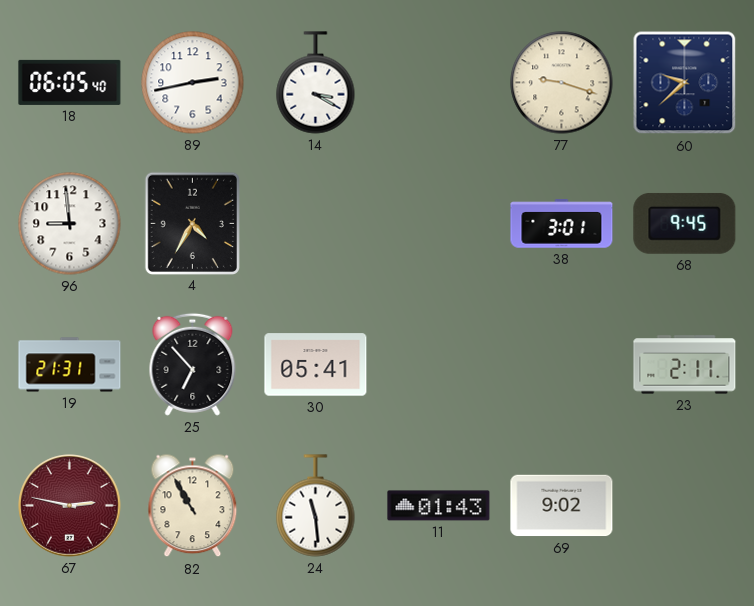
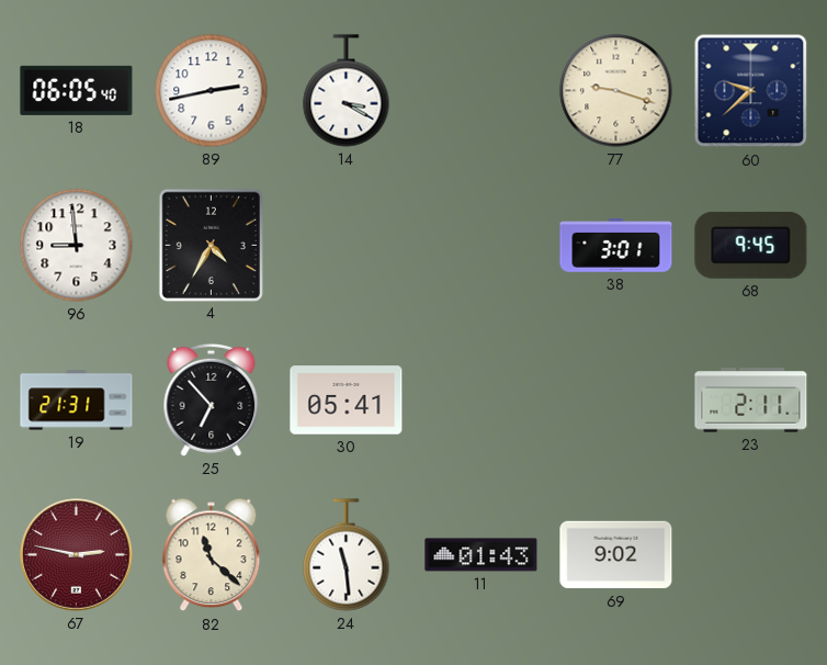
82: 10:55 -> 11:22
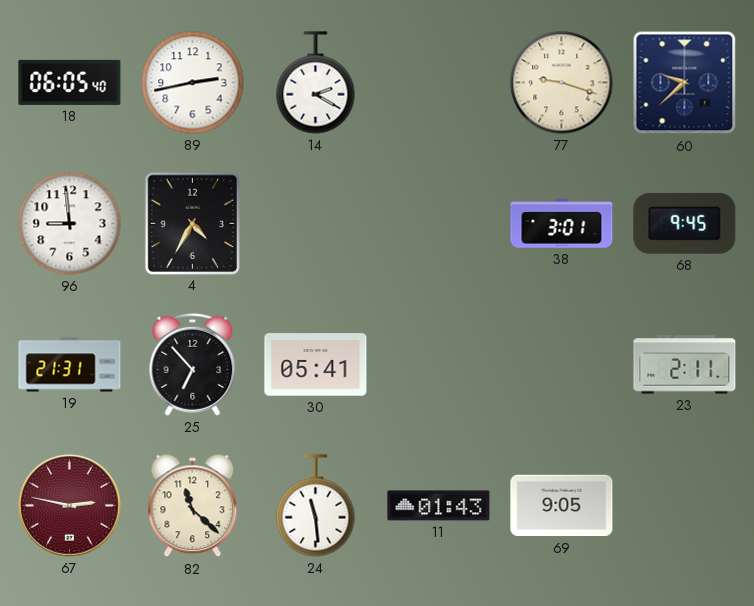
14: 3:20 -> 2:20
69: 9:02 -> 9:05
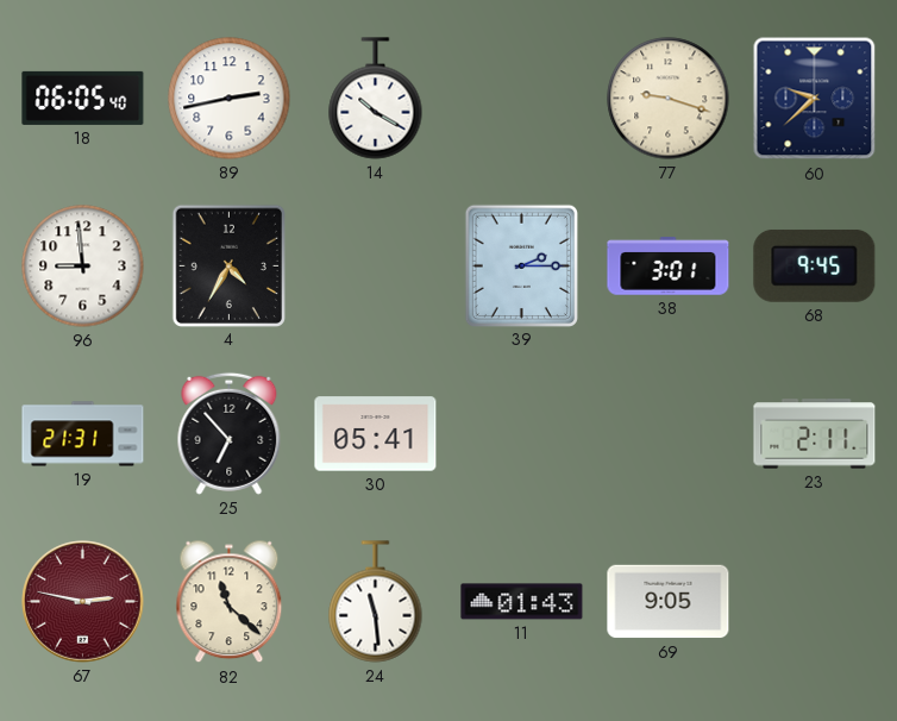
14: 2:20 -> 10:20
39: none -> 2:15
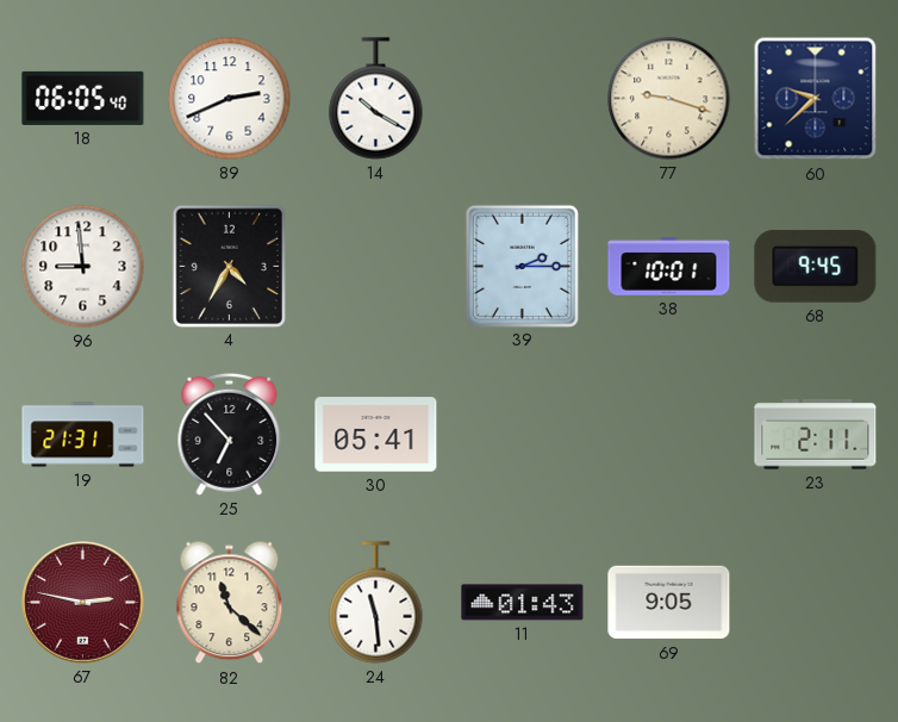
89: 2:43 -> 2:41
38: 3:01 -> 10:01
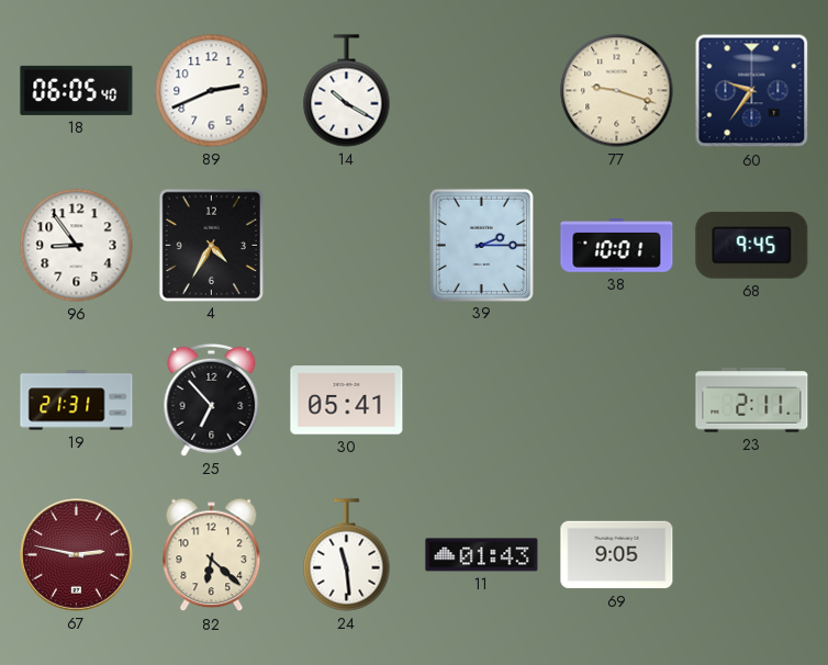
60: 9:38 -> 9:36
96: 8:59 -> 8:54
82: 11:22 -> 6:22
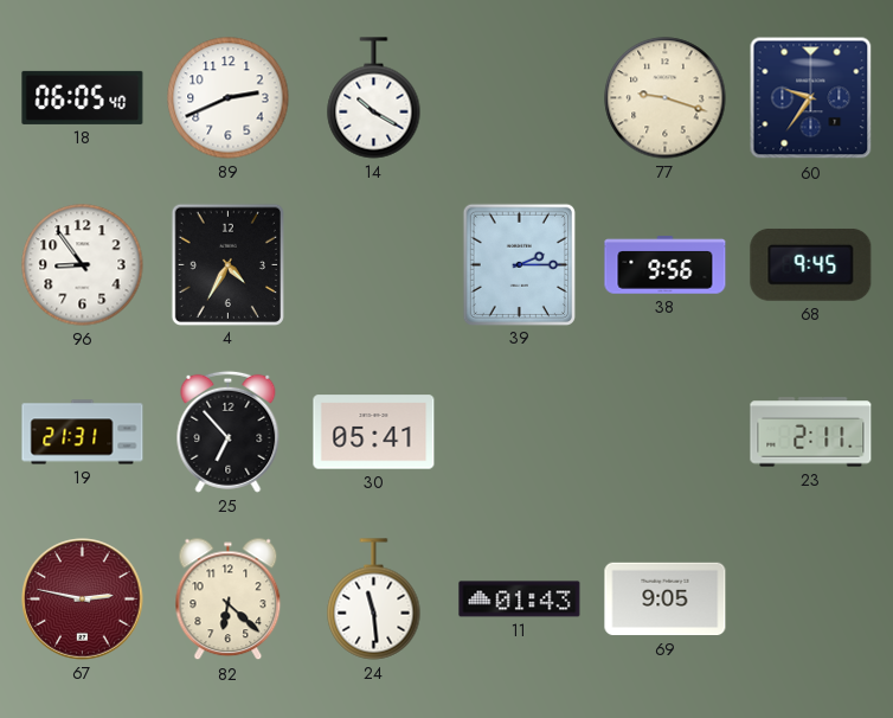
38: 10:01 -> 9:56
